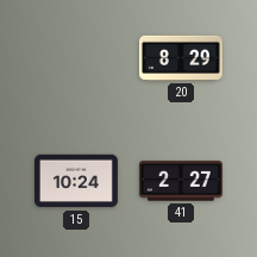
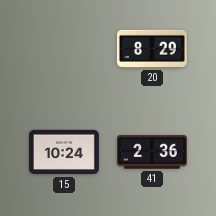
41: 2:27 -> 2:36
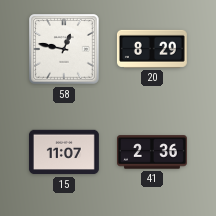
58: none -> 12:47
15: 10:24 -> 11:07
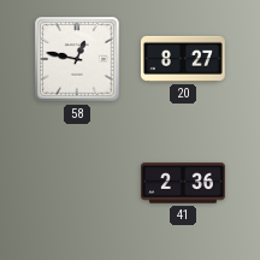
20: 8:29 -> 8:27
15: 11:07 -> none
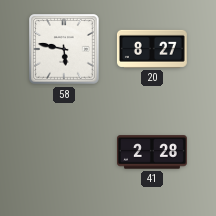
58: 12:47 -> 5:47
41: 2:36 -> 2:28
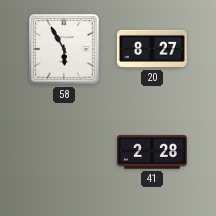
58: 5:47 -> 5:55
